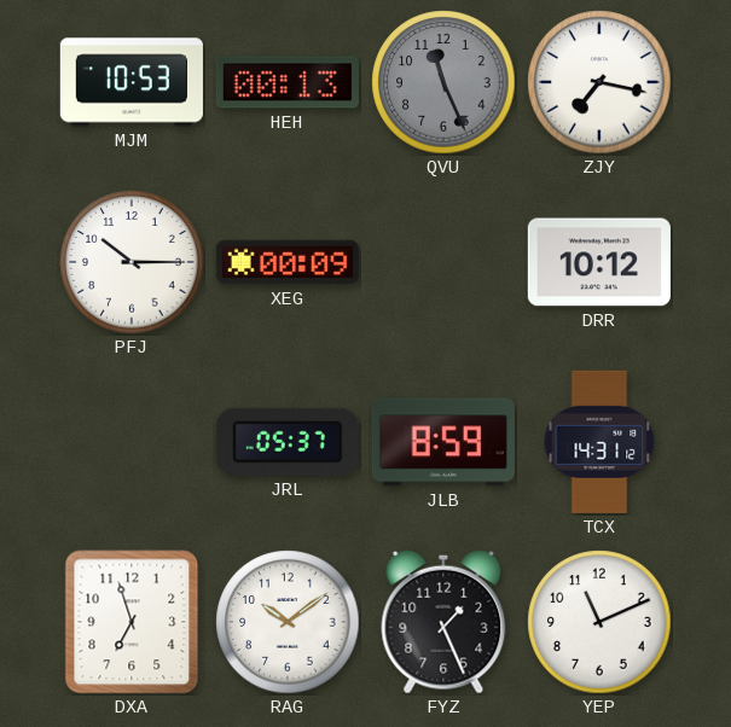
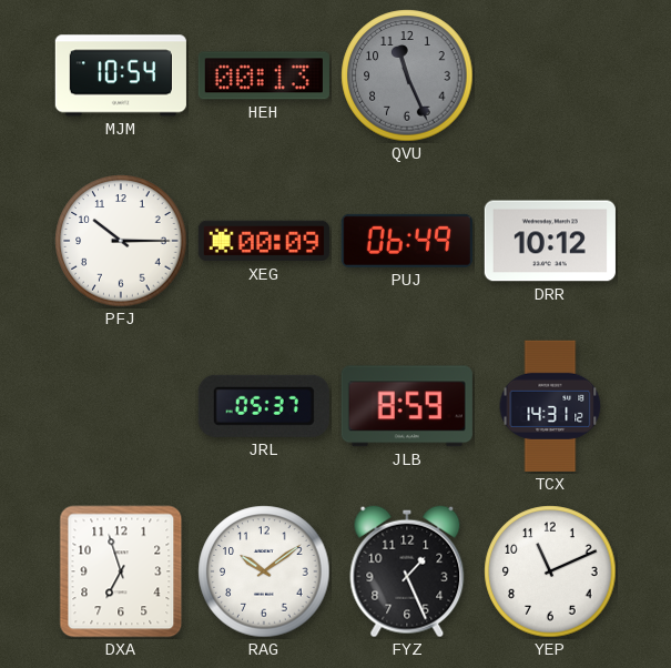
MJM: 10:53 -> 10:54
ZJY: 7:17 -> none
PUJ: none -> 06:49
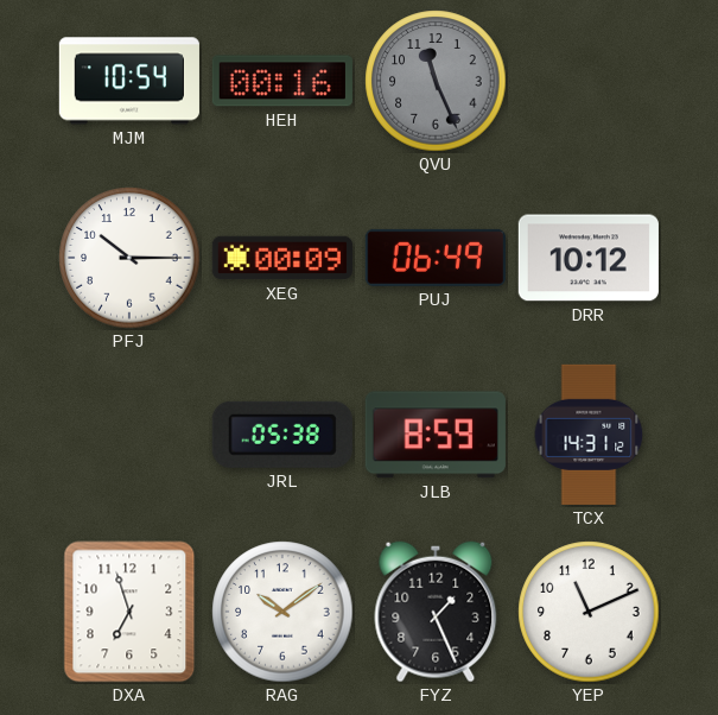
HEH: 00:13 -> 00:16
JRL: 05:37 -> 05:38
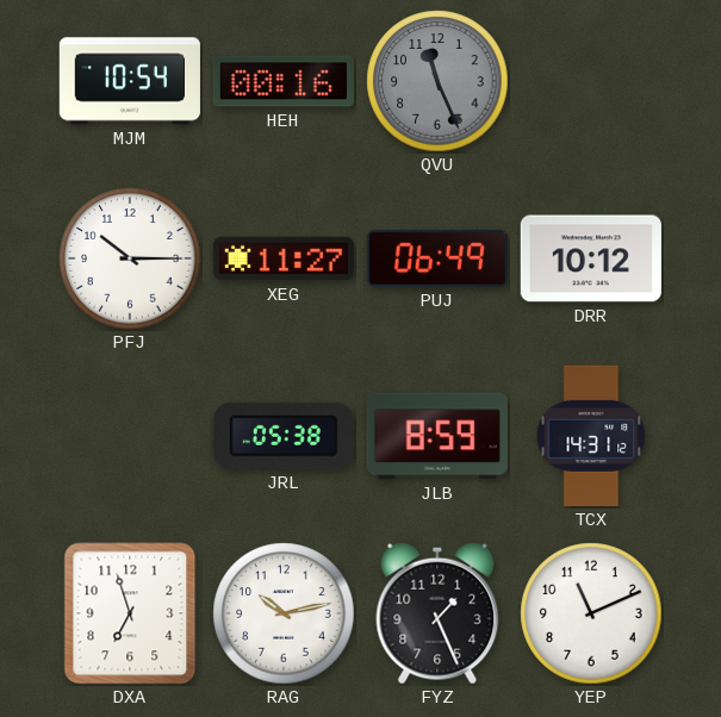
XEG: 00:09 -> 11:27
RAG: 10:09 -> 10:13
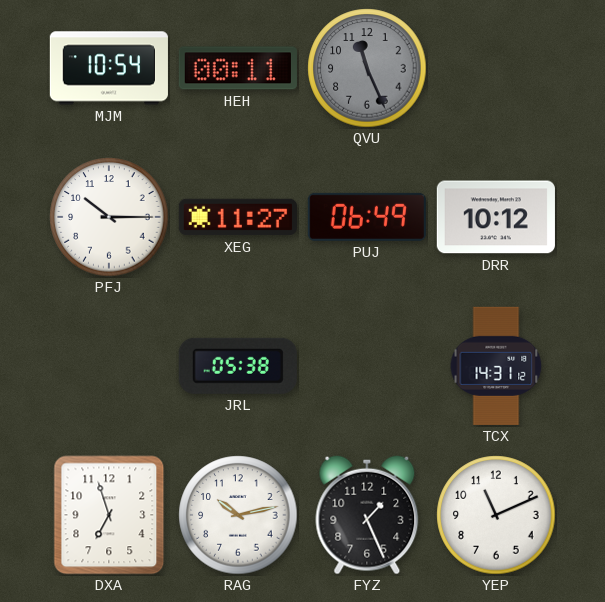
HEH: 00:16 -> 00:11
JLB: 8:59 -> none
